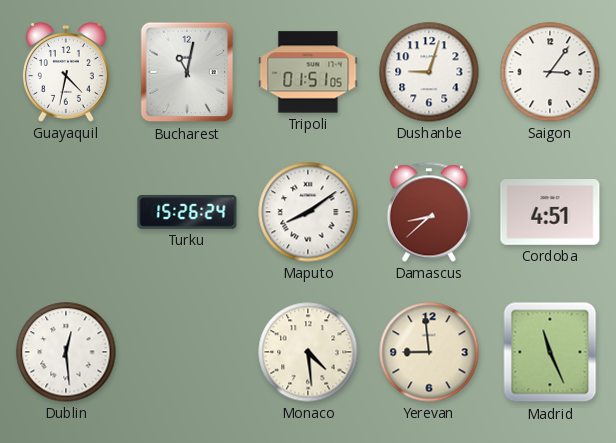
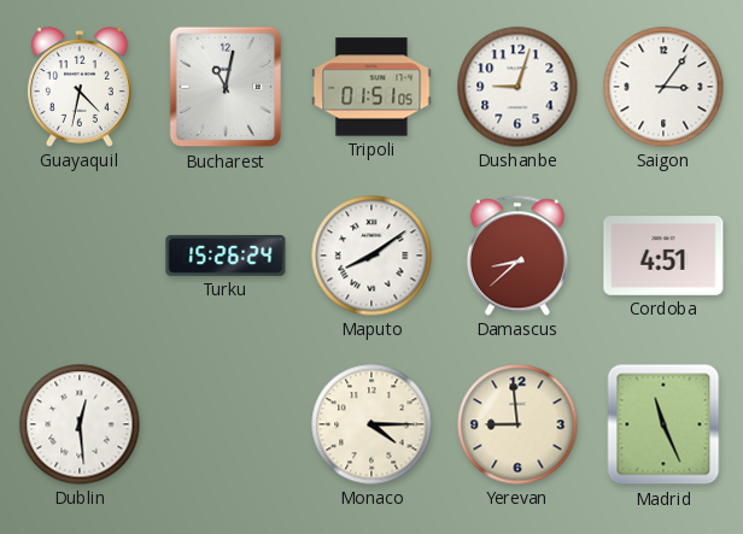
Monaco: 4:29 -> 4:15
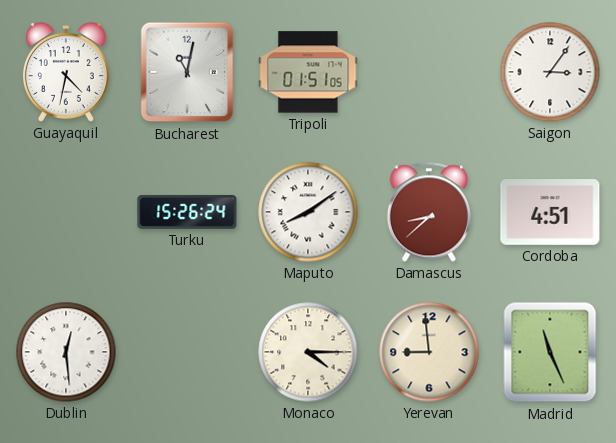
Dushanbe: 9:03 -> none
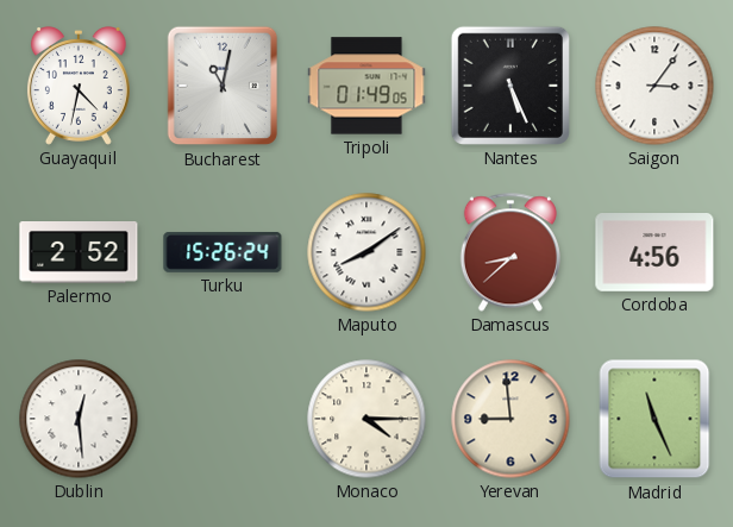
Tripoli: 01:51 -> 01:49
Nantes: none -> 5:26
Palermo: none -> 2:52
Cordoba: 4:51 -> 4:56
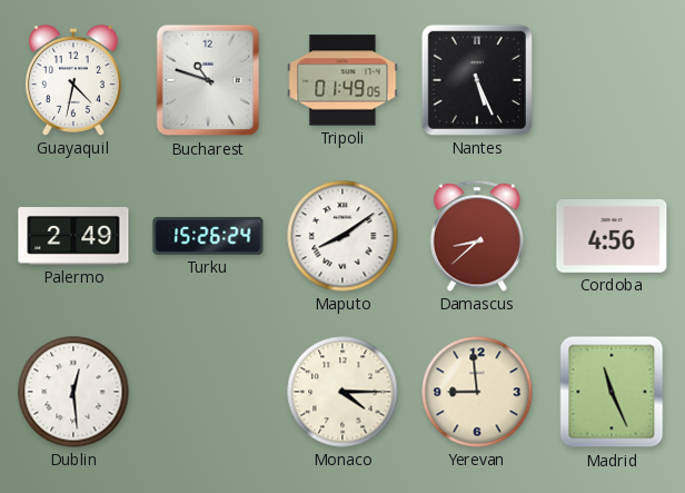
Bucharest: 11:02 -> 10:48
Saigon: 3:06 -> none
Palermo: 2:52 -> 2:49
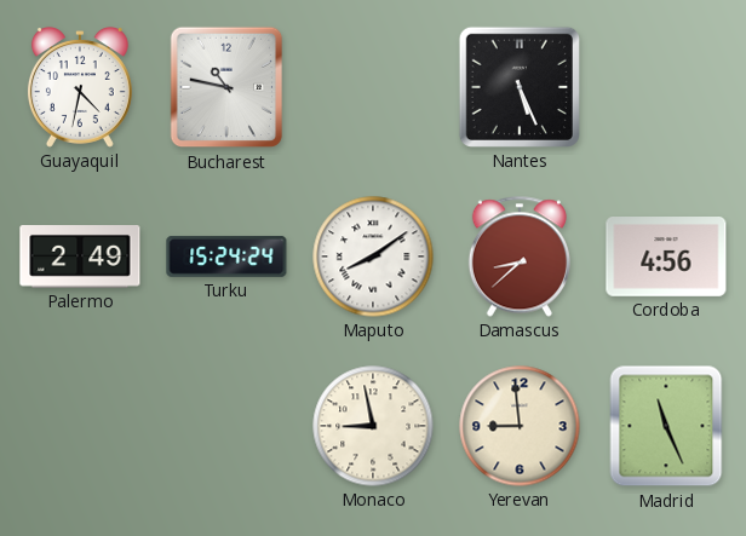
Bucharest: 10:48 -> 10:47
Tripoli: 01:49 -> none
Turku: 15:26 -> 15:24
Dublin: 12:29 -> none
Monaco: 4:15 -> 8:58
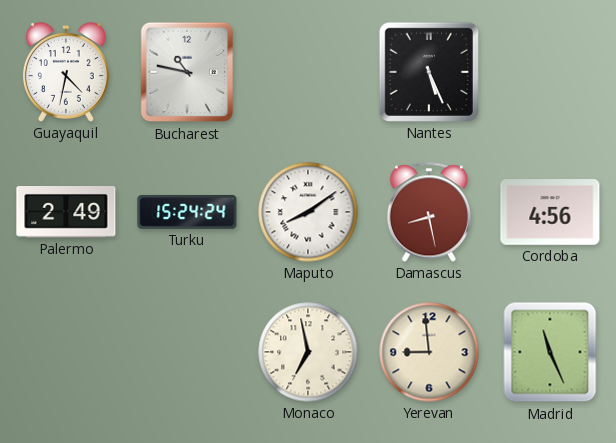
Damascus: 8:38 -> 8:28
Monaco: 8:58 -> 6:58
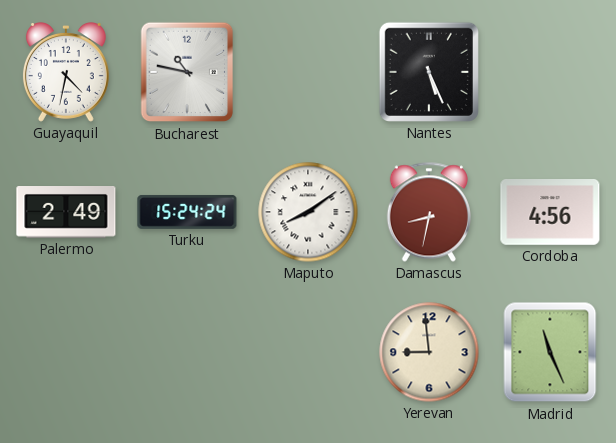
Damascus: 8:28 -> 8:32
Monaco: 6:58 -> none
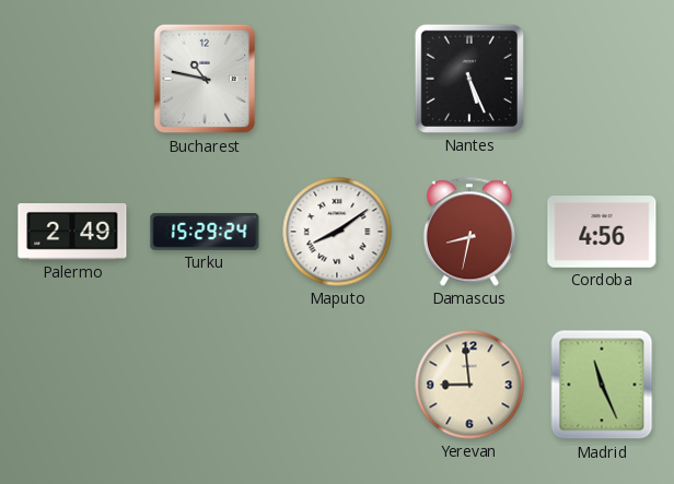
Guayaquil: 4:32 -> none
Turku: 15:24 -> 15:29
